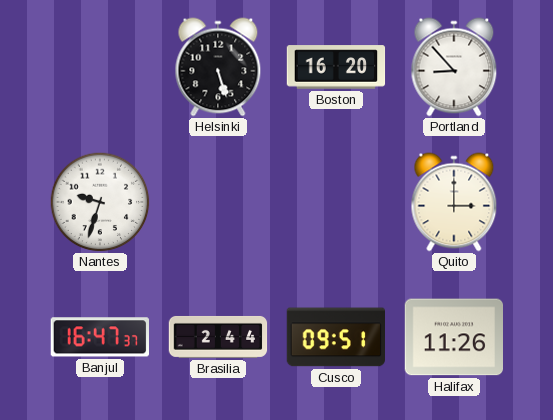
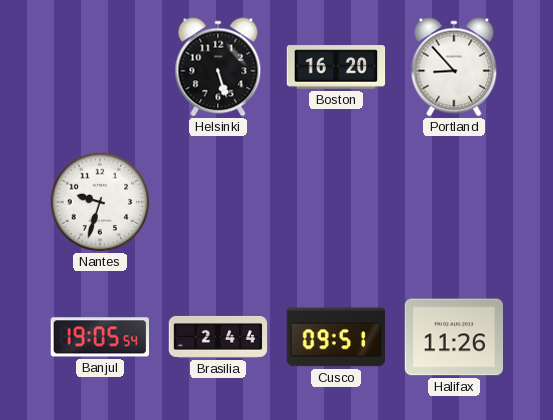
Quito: 3:00 -> none
Banjul: 16:47 -> 19:05
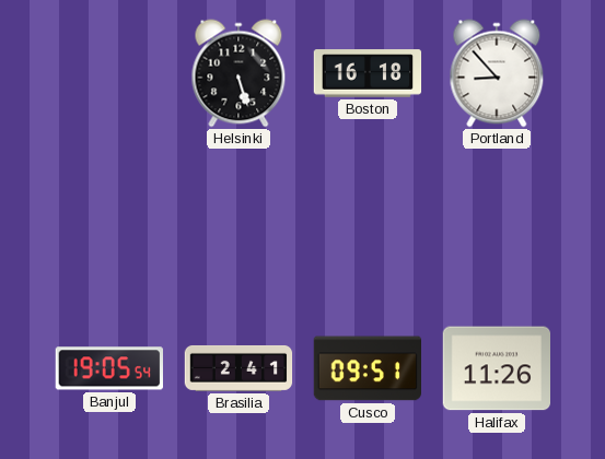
Boston: 16:20 -> 16:18
Nantes: 9:33 -> none
Brasilia: 2:44 -> 2:41
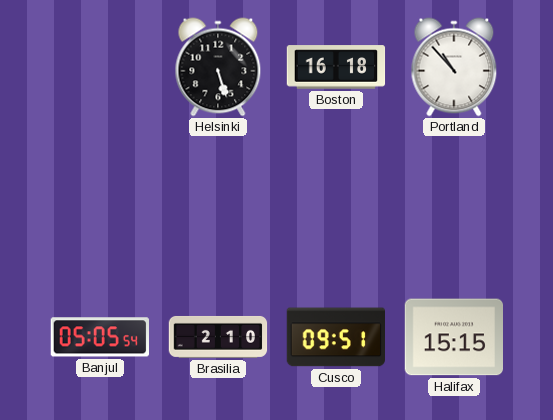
Portland: 8:53 -> 10:53
Banjul: 19:05 -> 05:05
Brasilia: 2:41 -> 2:10
Halifax: 11:26 -> 15:15
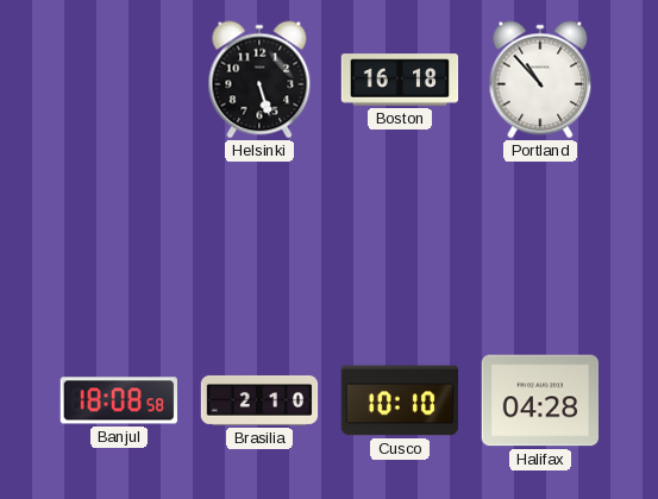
Banjul: 05:05 -> 18:08
Cusco: 09:51 -> 10:10
Halifax: 15:15 -> 04:28
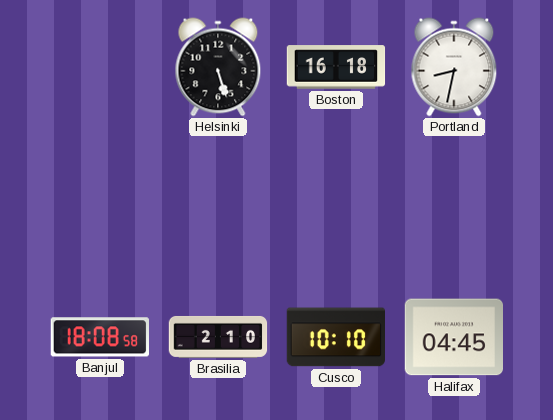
Portland: 10:53 -> 8:32
Halifax: 04:28 -> 04:45
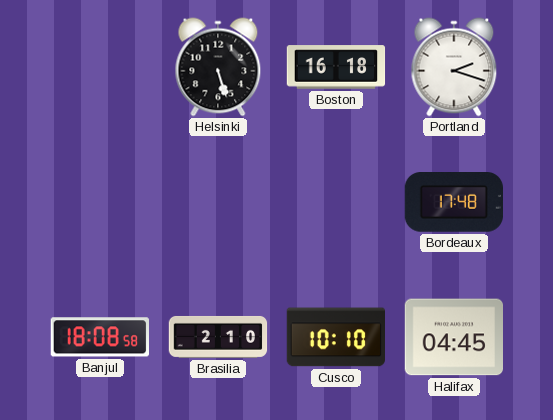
Portland: 8:32 -> 2:18
Bordeaux: none -> 17:48
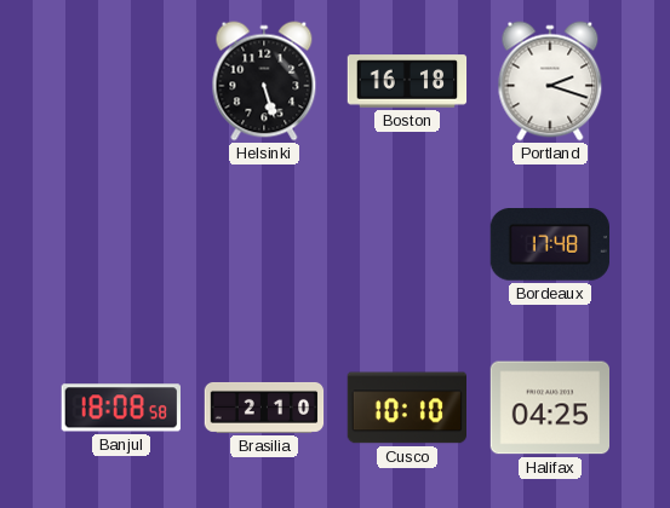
Halifax: 04:45 -> 04:25
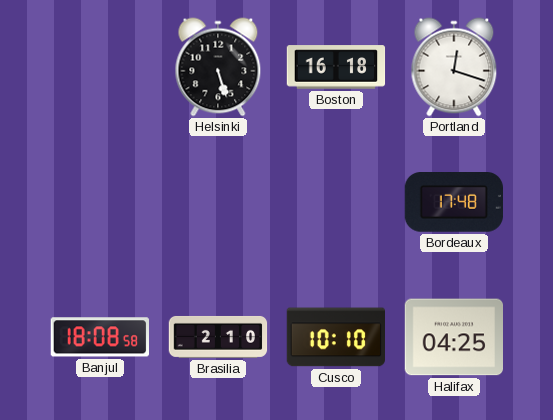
Portland: 2:18 -> 12:18
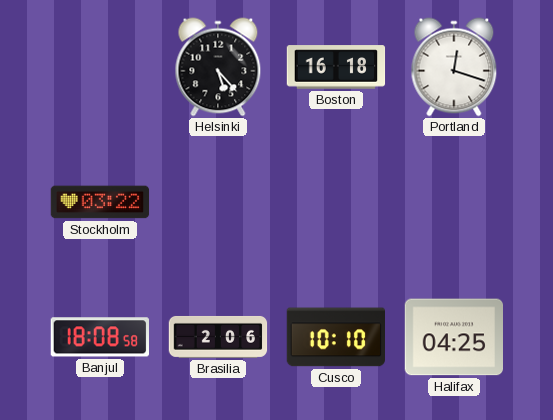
Helsinki: 5:27 -> 5:23
Stockholm: none -> 03:22
Bordeaux: 17:48 -> none
Brasilia: 2:10 -> 2:06
